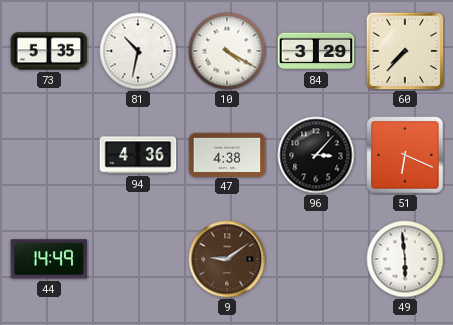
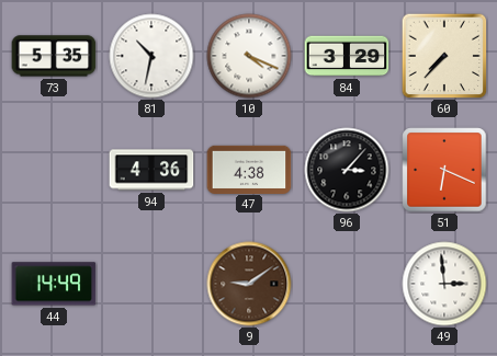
10: 4:20 -> 4:19
49: 5:59 -> 2:59
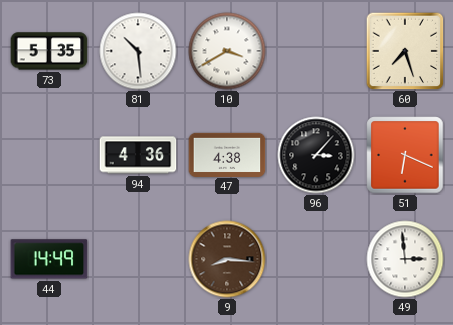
81: 10:32 -> 10:29
10: 4:19 -> 3:40
84: 3:29 -> none
60: 7:37 -> 7:27
9: 9:09 -> 8:16
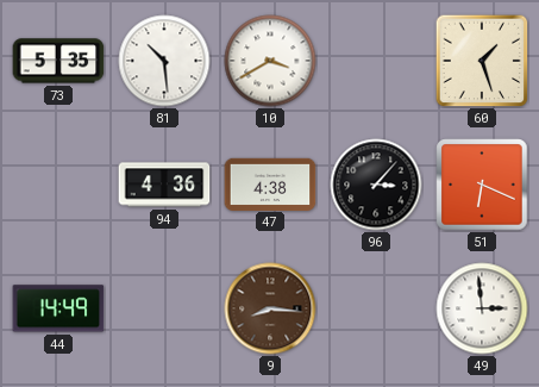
60: 7:27 -> 1:27
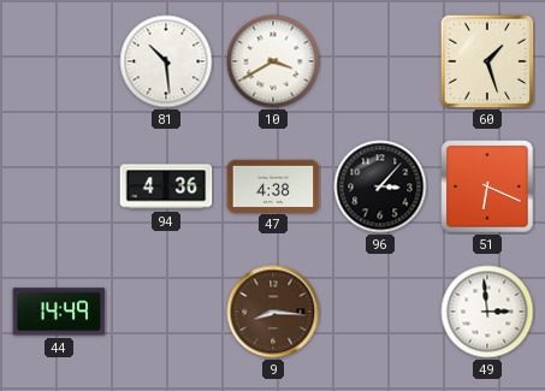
73: 5:35 -> none
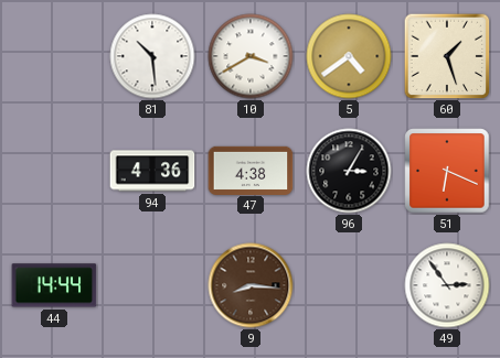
5: none -> 4:39
96: 3:07 -> 3:05
44: 14:49 -> 14:44
49: 2:59 -> 2:54
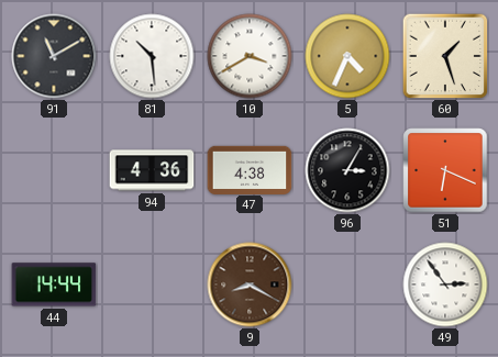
91: none -> 11:10
5: 4:39 -> 4:34
9: 8:16 -> 8:20
